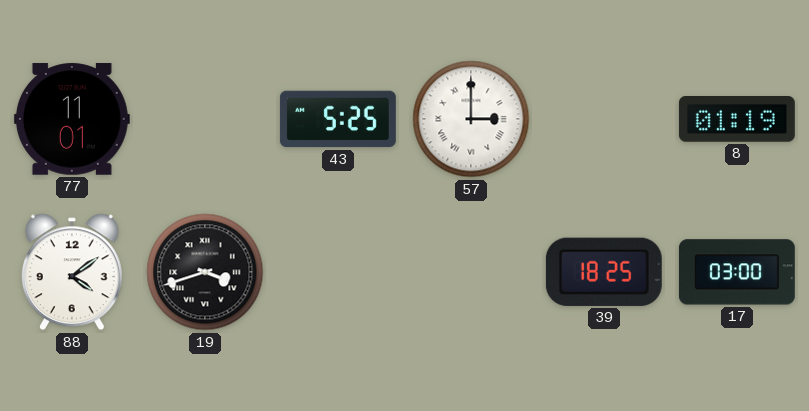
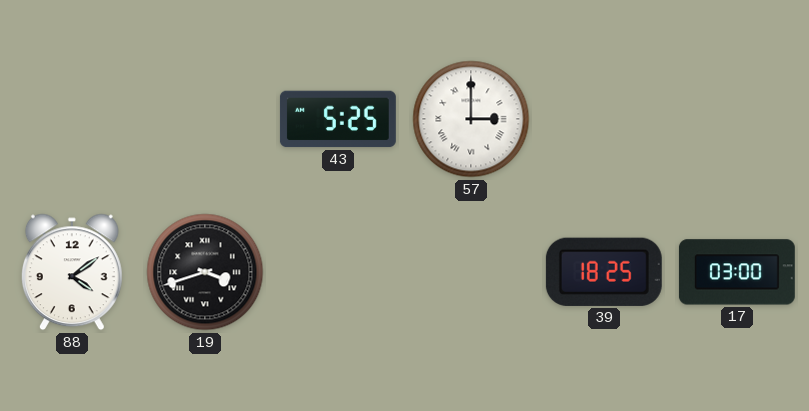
77: 11:01 -> none
8: 01:19 -> none
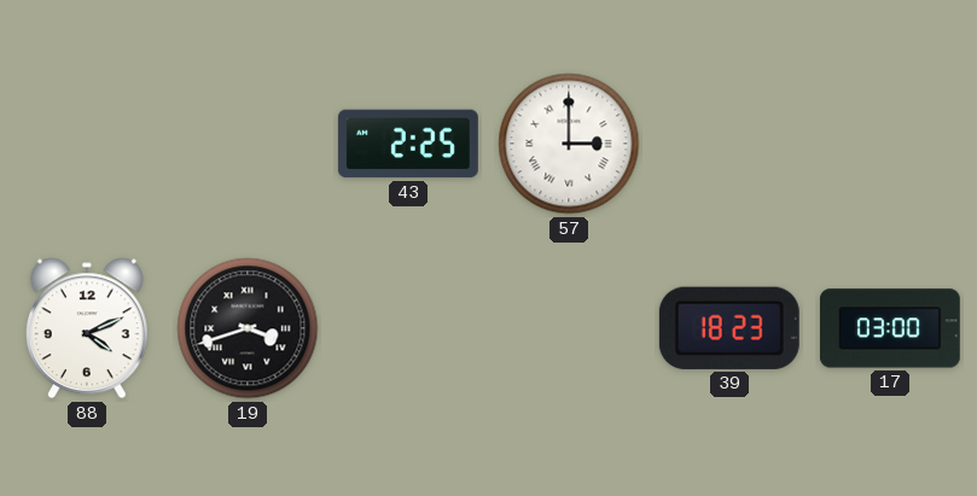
43: 5:25 -> 2:25
88: 4:09 -> 4:11
39: 18:25 -> 18:23
